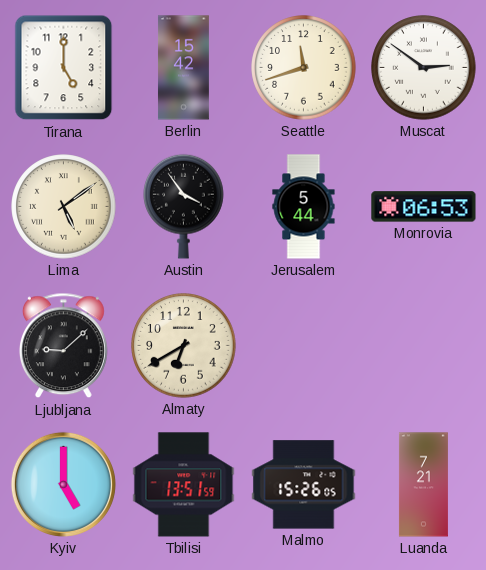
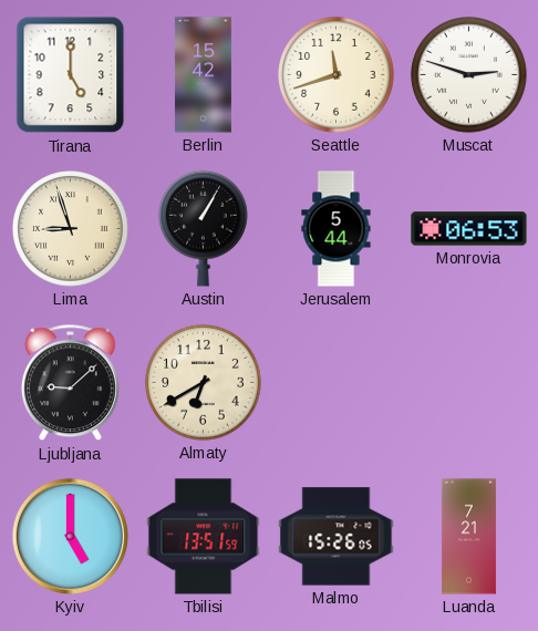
Muscat: 2:51 -> 2:48
Lima: 5:09 -> 8:57
Austin: 3:54 -> 1:05
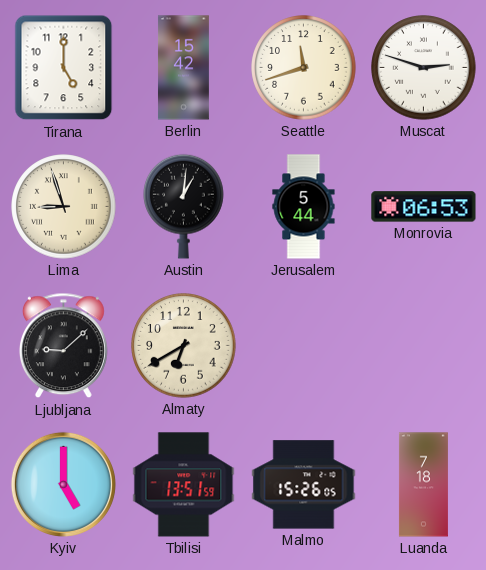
Austin: 1:05 -> 1:01
Luanda: 7:21 -> 7:18
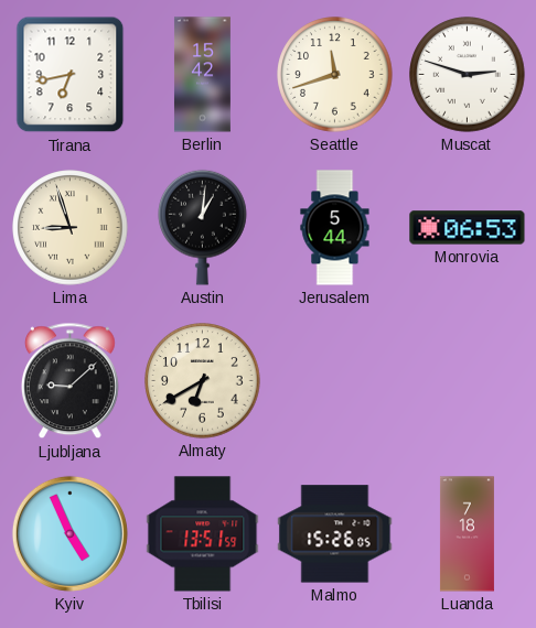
Tirana: 5:00 -> 6:43
Kyiv: 5:00 -> 4:56
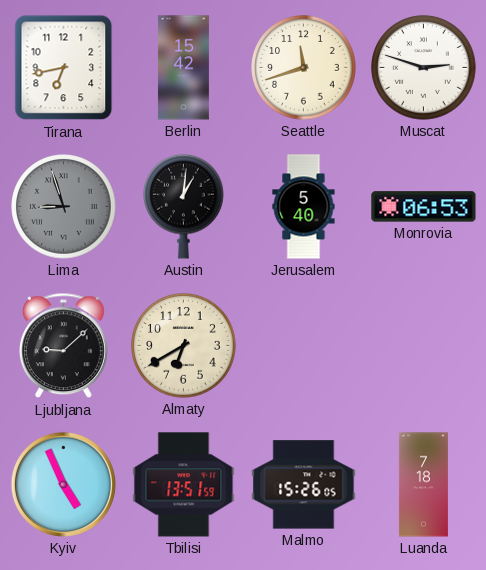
Lima dial: cream -> grey
Jerusalem: 5:44 -> 5:40
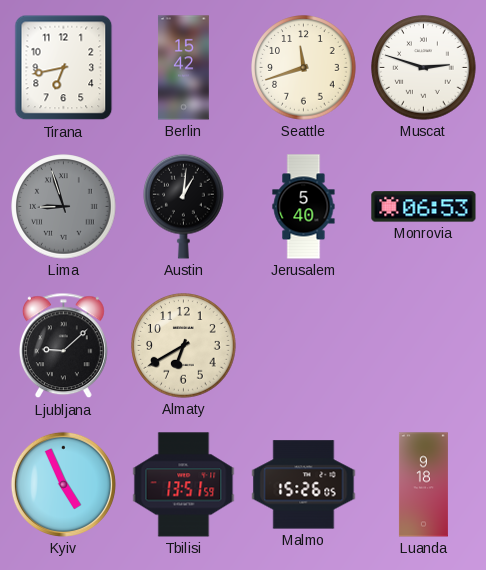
Luanda: 7:18 -> 9:18
